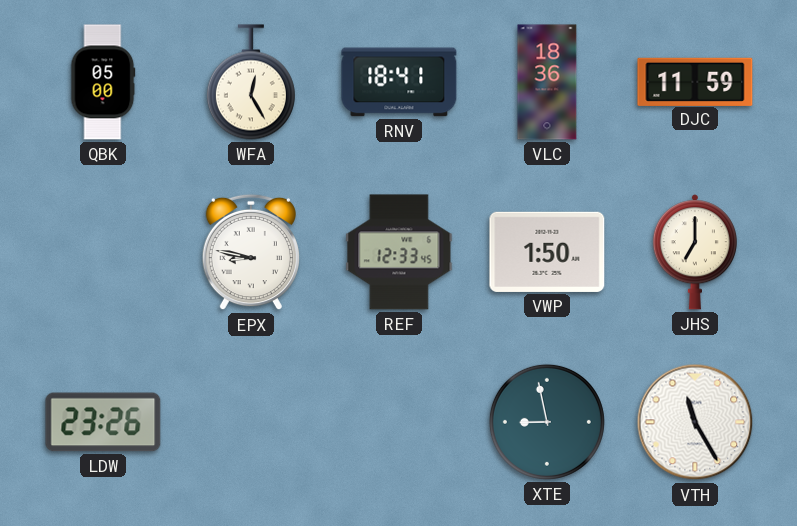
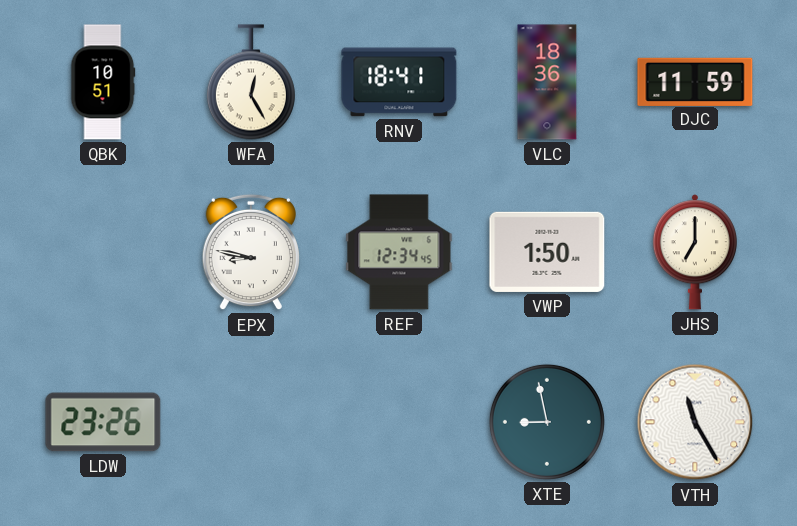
QBK: 05:00 -> 10:51
REF: 12:33 -> 12:34
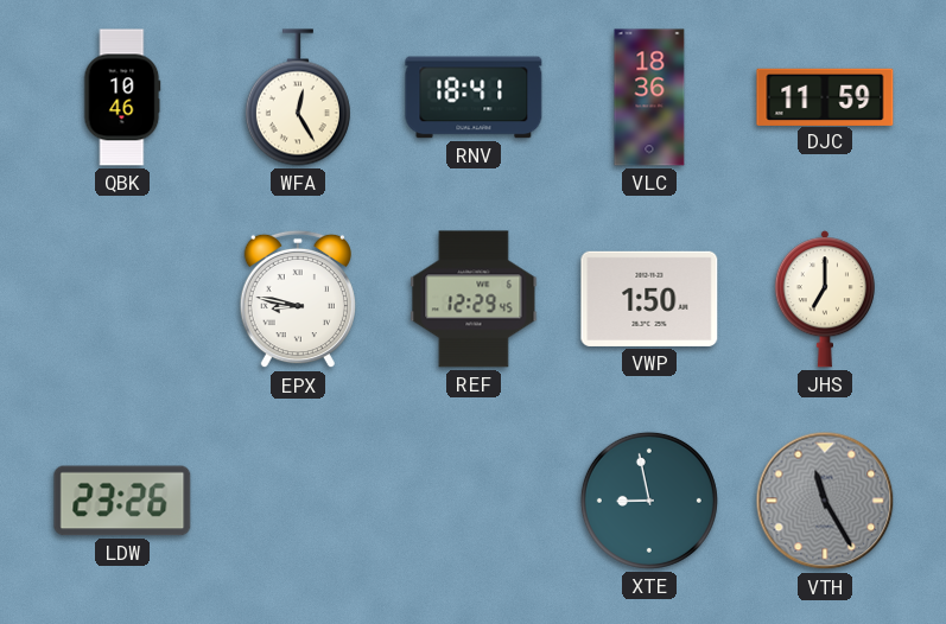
QBK: 10:51 -> 10:46
REF: 12:34 -> 12:29
VTH dial: white -> grey
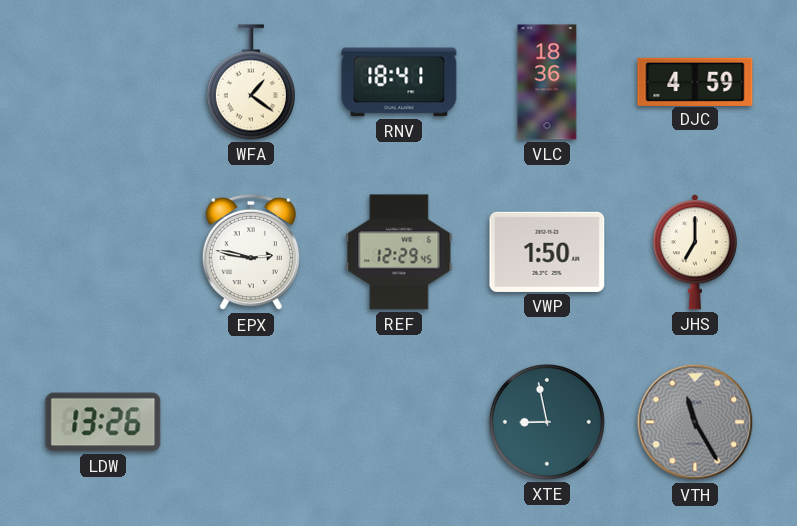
QBK: 10:46 -> none
WFA: 12:25 -> 1:21
DJC: 11:59 -> 4:59
EPX: 8:47 -> 2:47
LDW: 23:26 -> 13:26
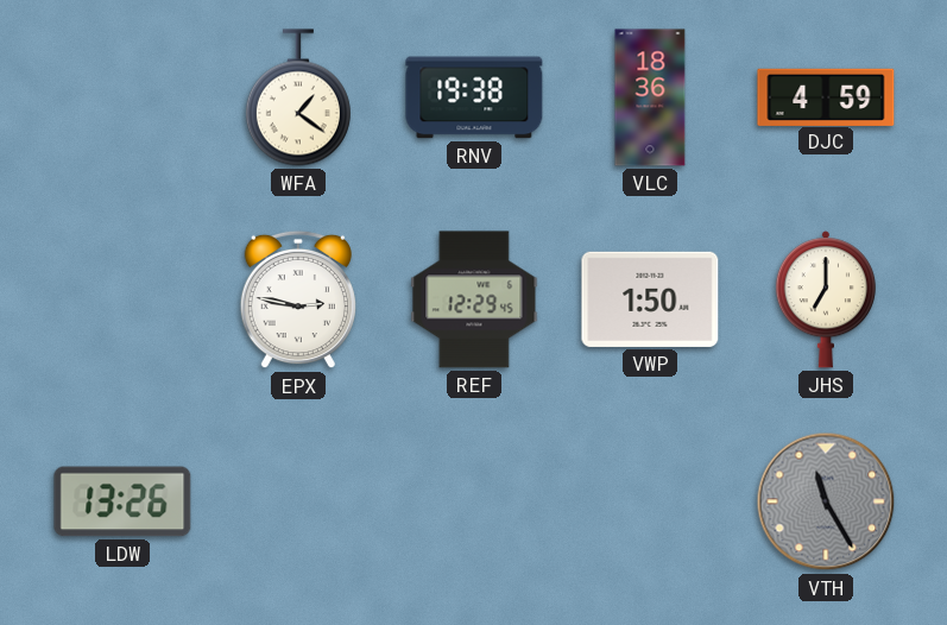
RNV: 18:41 -> 19:38
XTE: 8:58 -> none
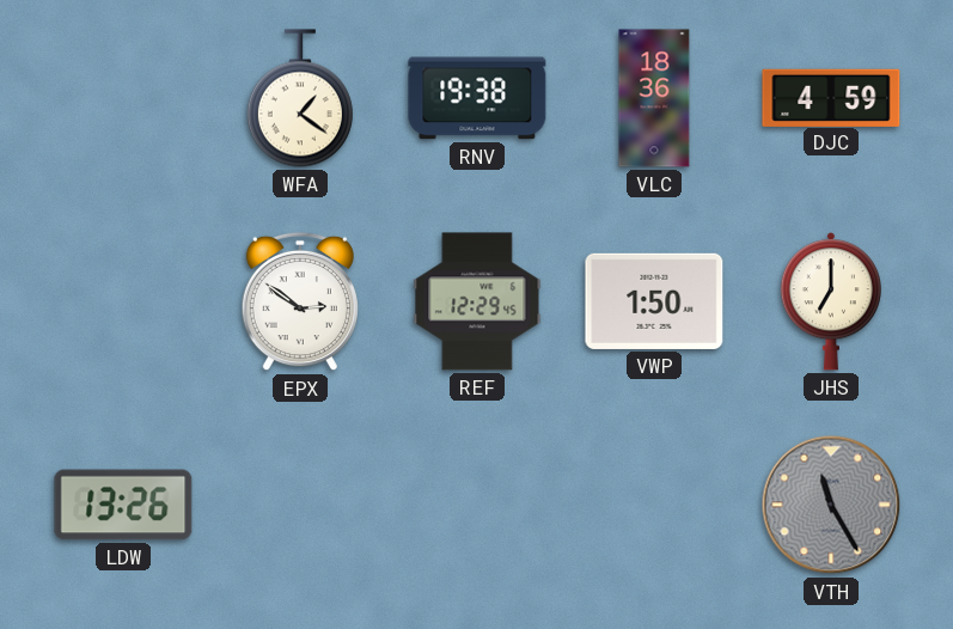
EPX: 2:47 -> 2:51
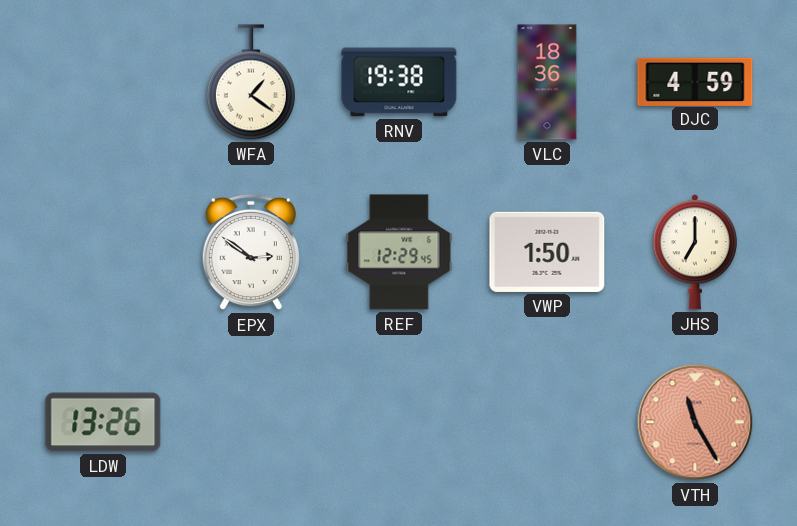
VTH dial: grey -> salmon
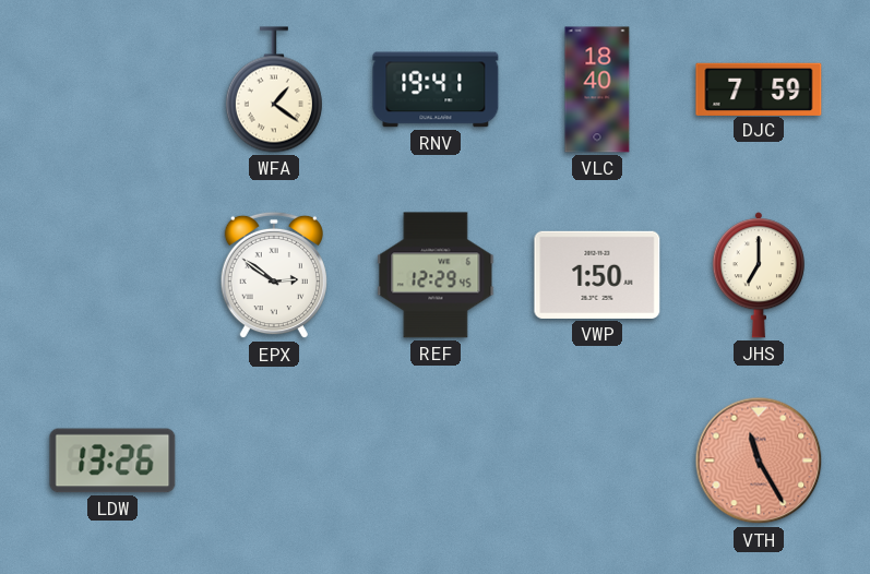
RNV: 19:38 -> 19:41
VLC: 18:36 -> 18:40
DJC: 4:59 -> 7:59
